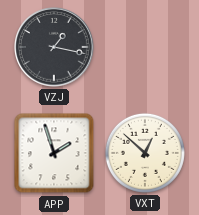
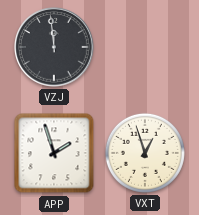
VZJ: 1:17 -> 11:59
VXT: 12:52 -> 12:57
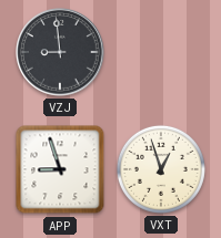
VZJ: 11:59 -> 8:59
APP: 1:57 -> 8:57
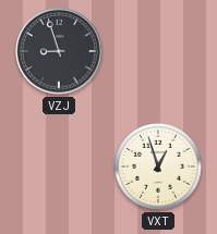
VZJ: 8:59 -> 8:57
APP: 8:57 -> none
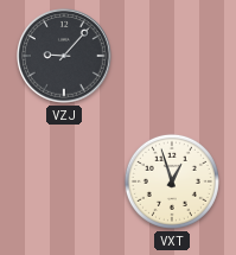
VZJ: 8:57 -> 9:07
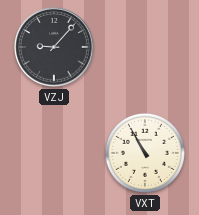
VXT: 12:57 -> 10:55
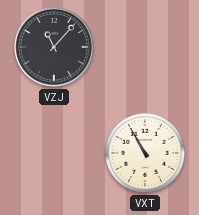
VZJ: 9:07 -> 11:07
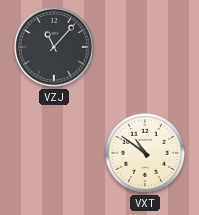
VXT: 10:55 -> 10:51
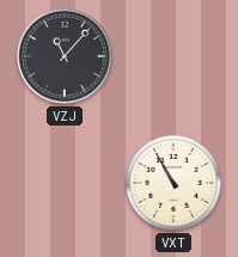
VXT: 10:51 -> 10:55
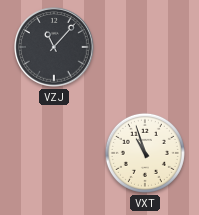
VXT: 10:55 -> 10:57
